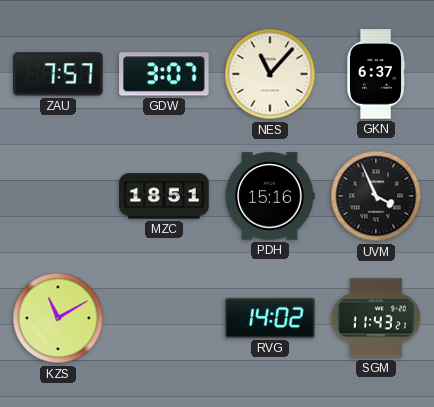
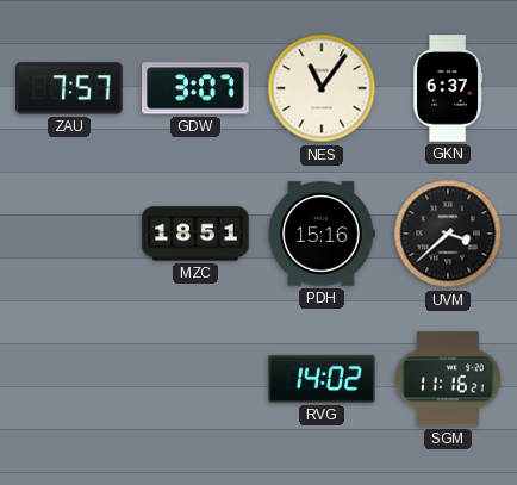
NES: 11:07 -> 11:06
UVM: 3:56 -> 3:38
KZS: 11:10 -> none
SGM: 11:43 -> 11:16
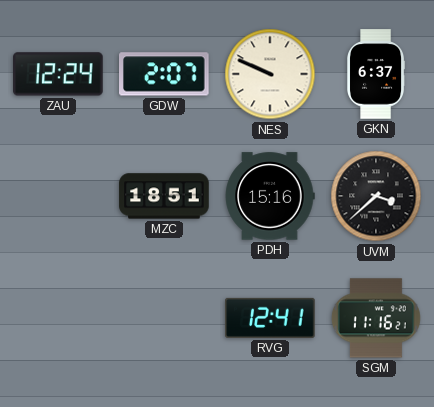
ZAU: 7:57 -> 12:24
GDW: 3:07 -> 2:07
NES: 11:06 -> 9:49
RVG: 14:02 -> 12:41
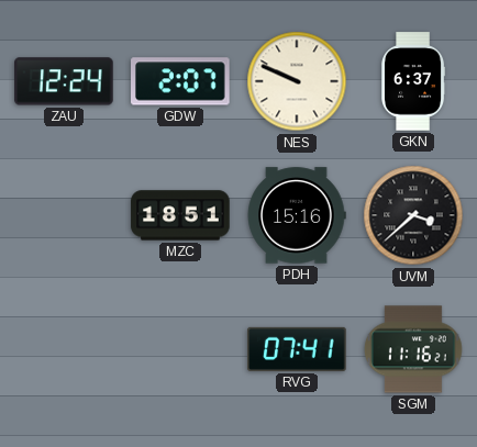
RVG: 12:41 -> 07:41
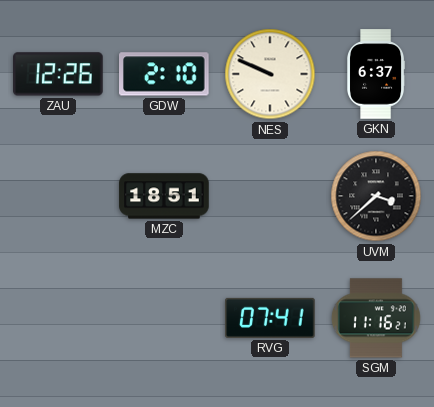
ZAU: 12:24 -> 12:26
GDW: 2:07 -> 2:10
PDH: 15:16 -> none
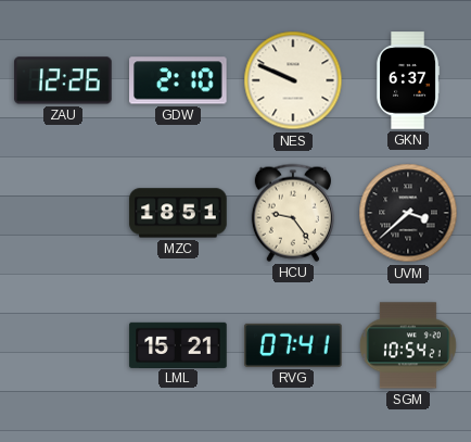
HCU: none -> 9:24
LML: none -> 15:21
SGM: 11:16 -> 10:54
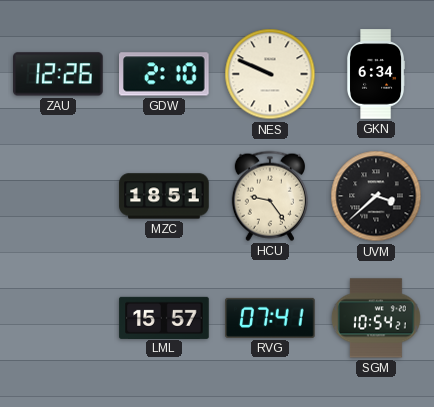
GKN: 6:37 -> 6:34
LML: 15:21 -> 15:57
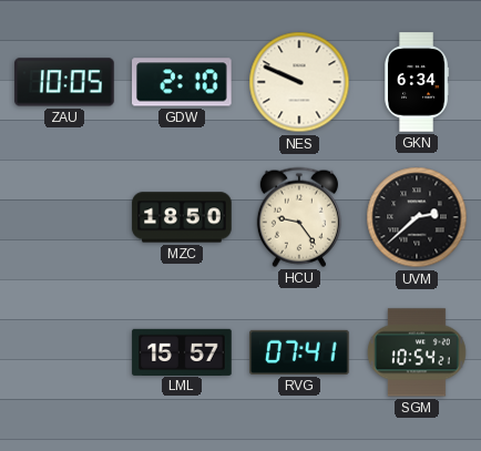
ZAU: 12:26 -> 10:05
MZC: 18:51 -> 18:50
UVM: 3:38 -> 2:38
